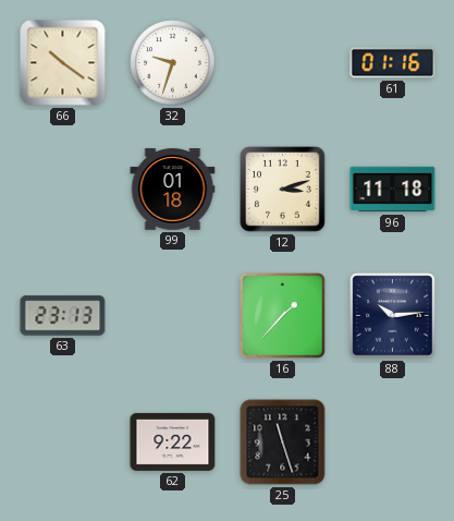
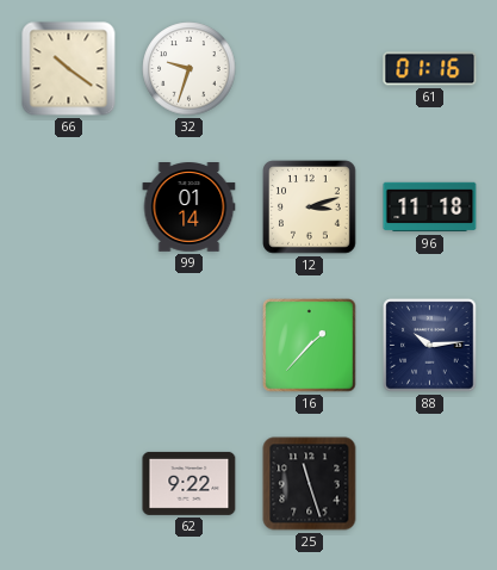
99: 01:18 -> 01:14
63: 23:13 -> none
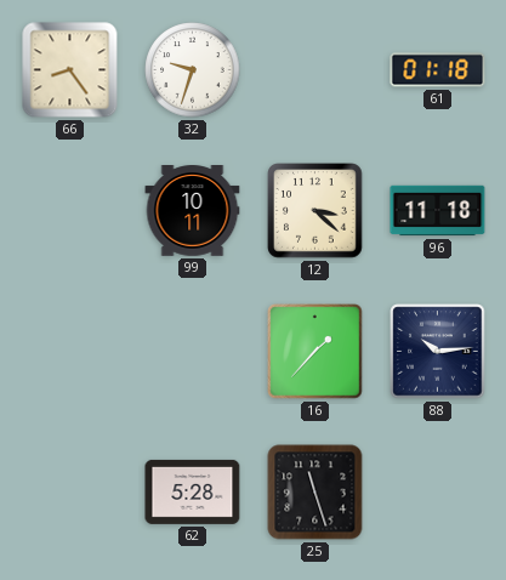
66: 10:21 -> 8:24
61: 01:16 -> 01:18
99: 01:14 -> 10:11
12: 3:12 -> 3:22
62: 9:22 -> 5:28
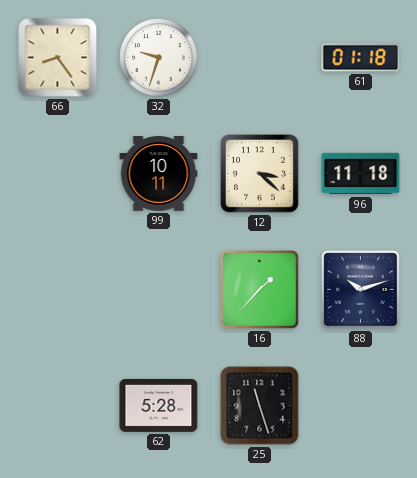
88: 10:14 -> 10:12
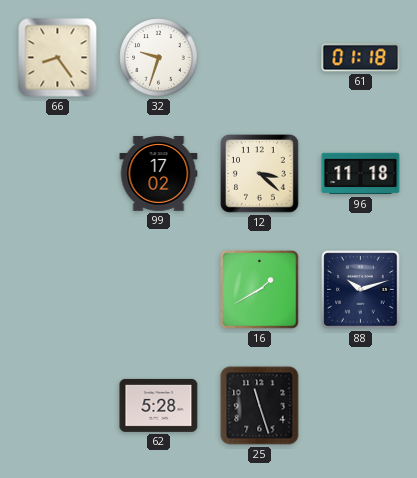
99: 10:11 -> 17:02
16: 1:37 -> 1:40
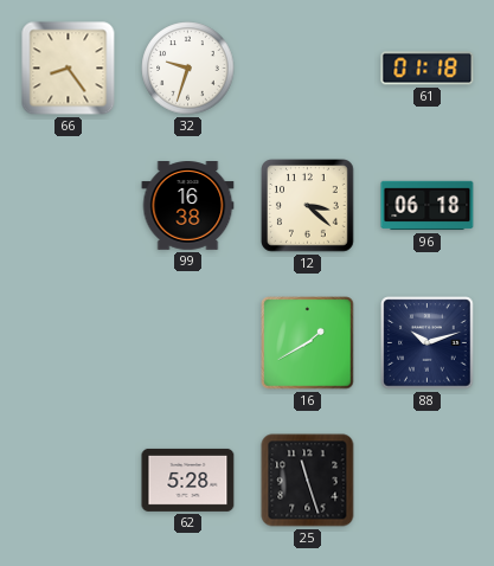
99: 17:02 -> 16:38
96: 11:18 -> 06:18
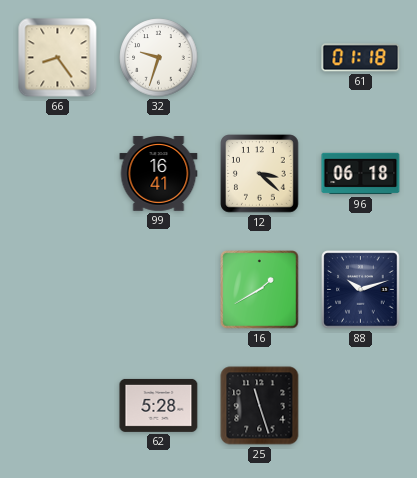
99: 16:38 -> 16:41
